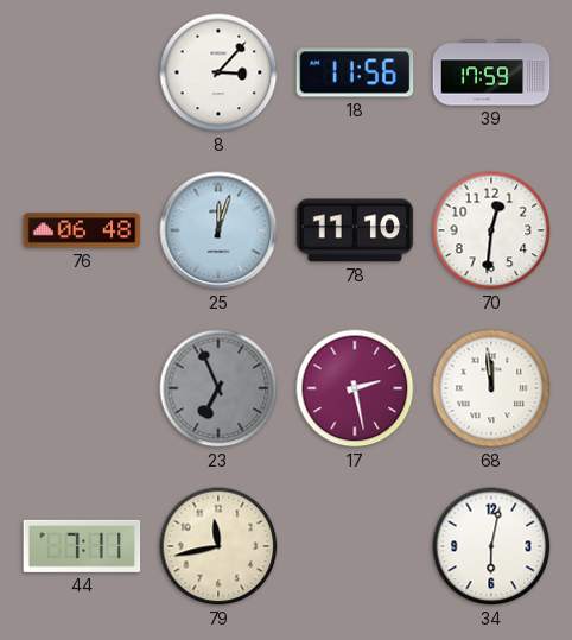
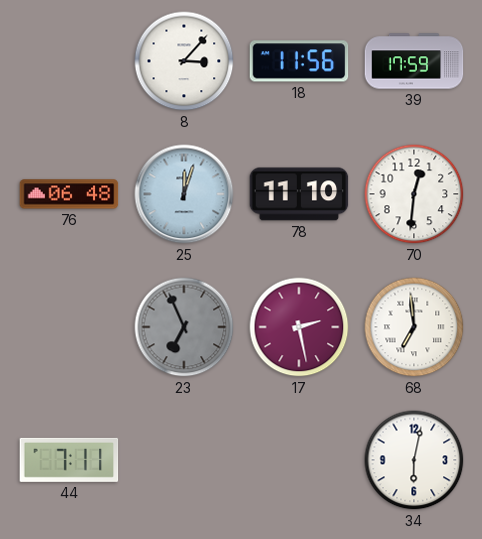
68: 11:59 -> 6:59
79: 11:43 -> none
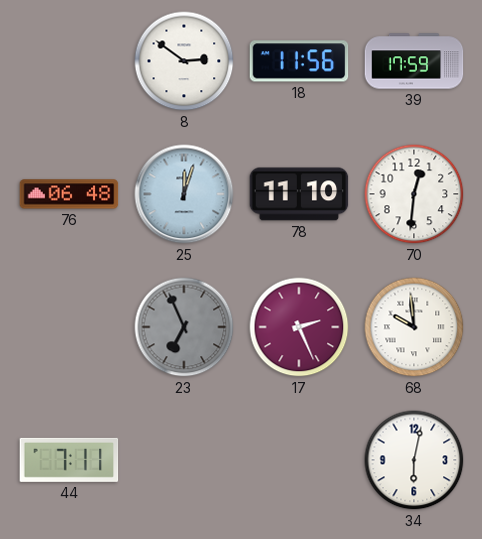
8: 3:07 -> 2:51
17: 2:28 -> 2:26
68: 6:59 -> 9:59
